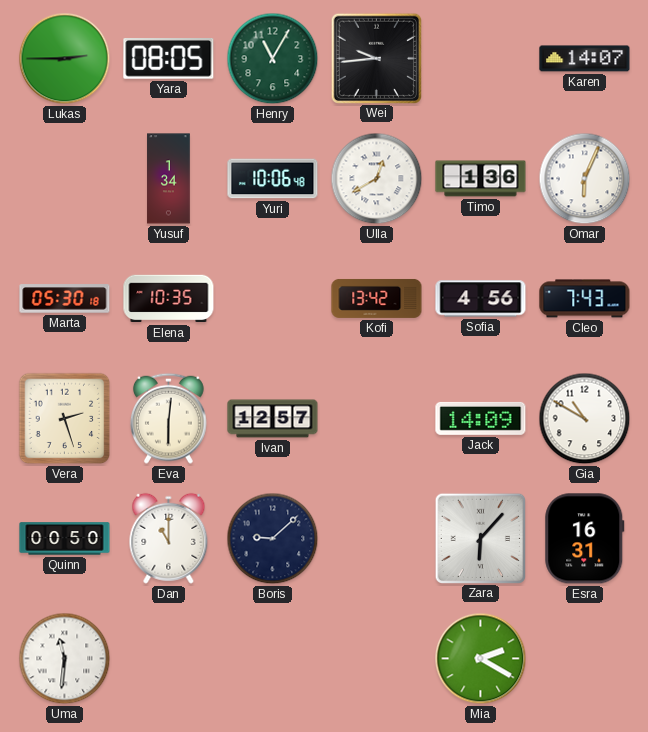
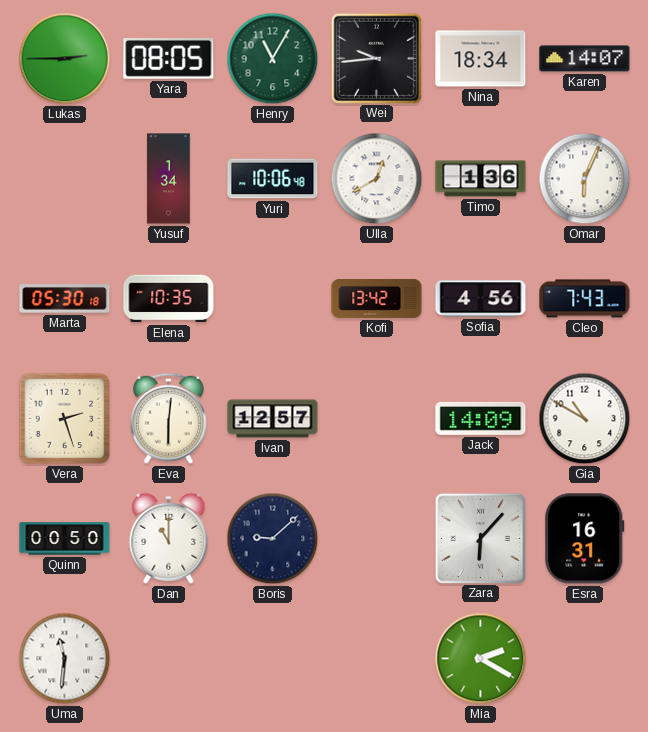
Nina: none -> 18:34
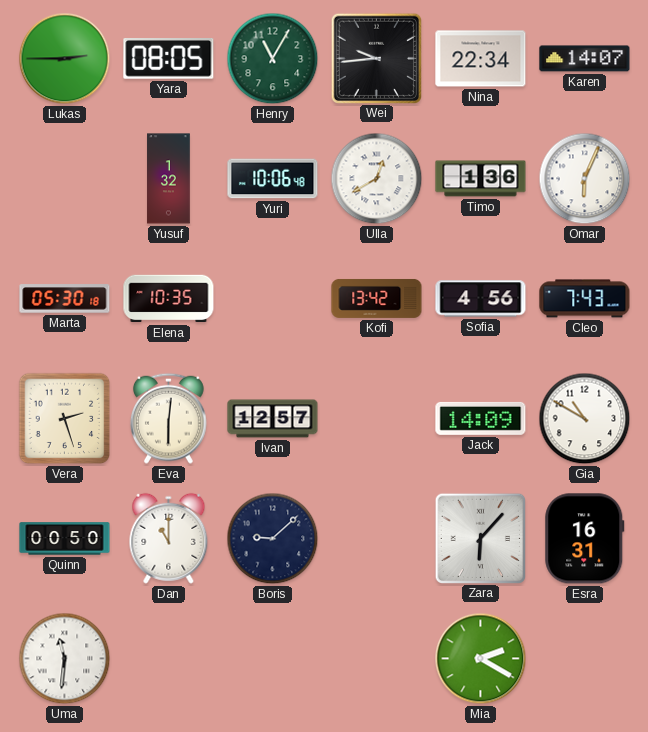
Nina: 18:34 -> 22:34
Yusuf: 1:34 -> 1:32
